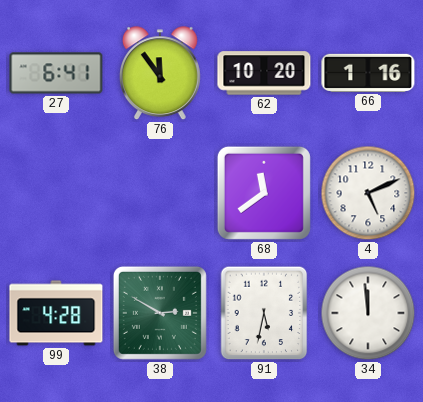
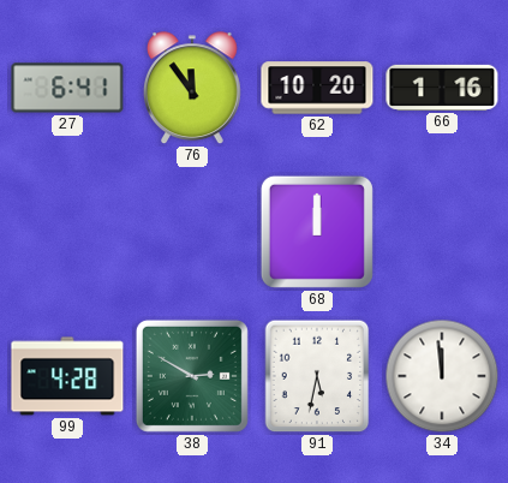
68: 11:39 -> 12:00
4: 5:11 -> none
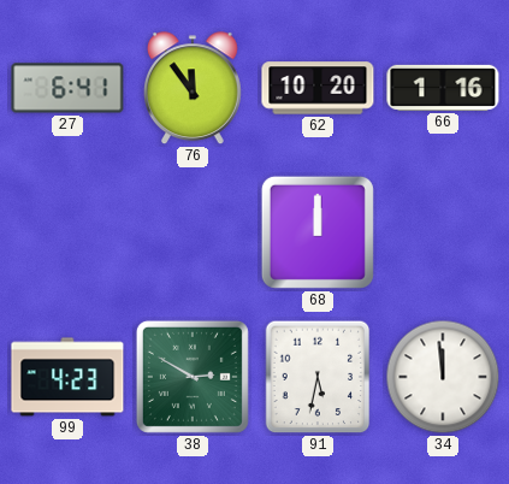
99: 4:28 -> 4:23
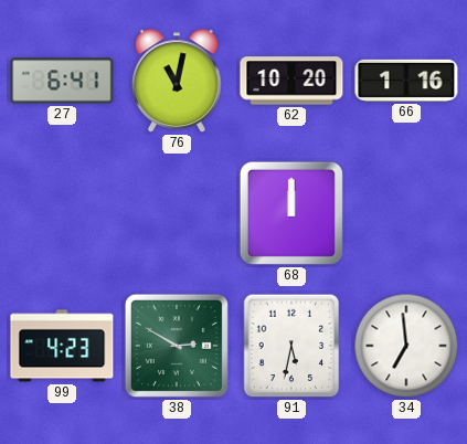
76: 11:54 -> 11:02
34: 11:59 -> 6:59
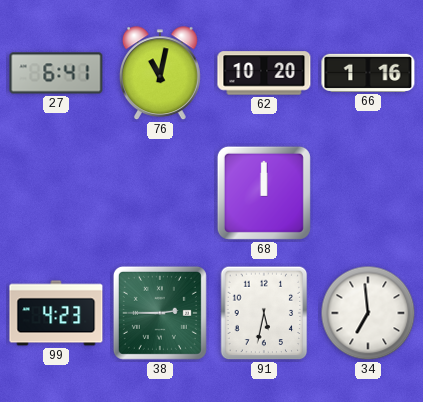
38: 2:50 -> 2:45
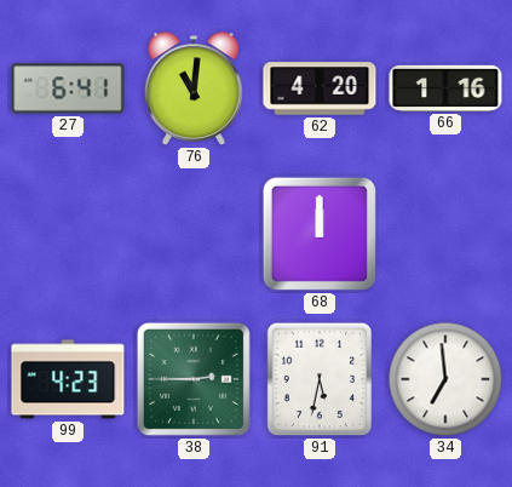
76: 11:02 -> 11:01
62: 10:20 -> 4:20
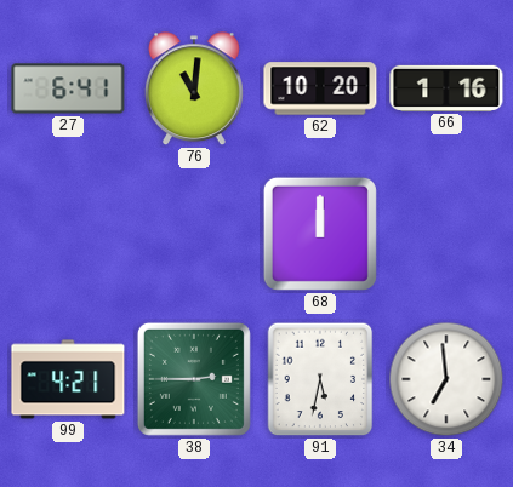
62: 4:20 -> 10:20
99: 4:23 -> 4:21
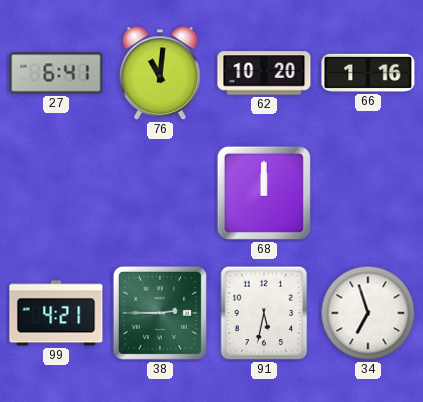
34: 6:59 -> 6:57
